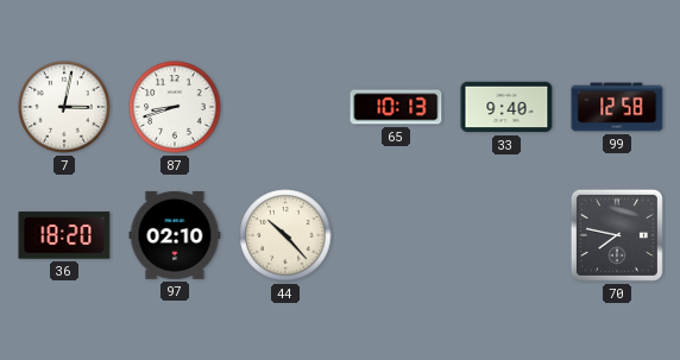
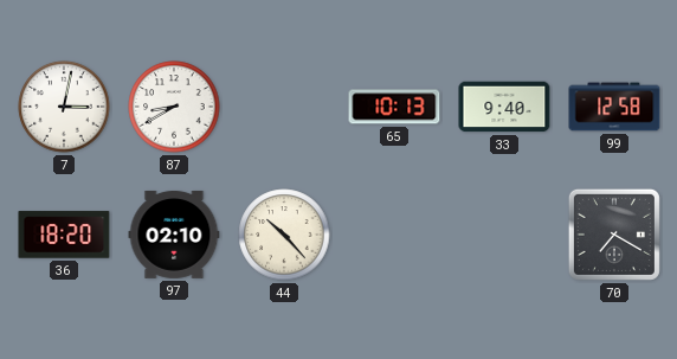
87: 8:42 -> 8:40
70: 7:47 -> 7:20
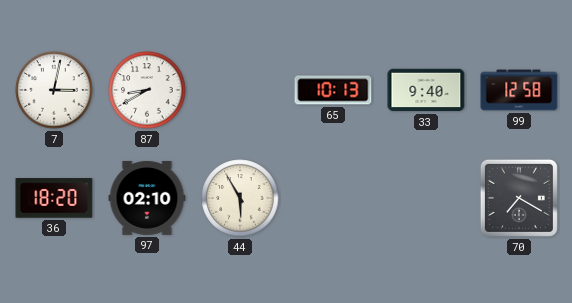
44: 10:23 -> 5:55
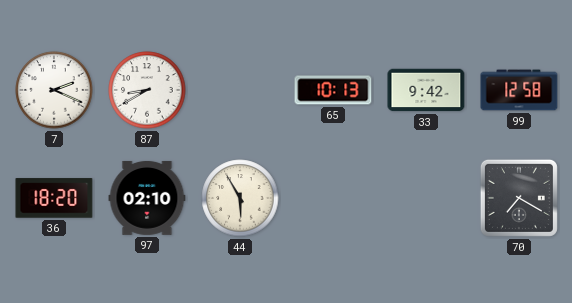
7: 3:02 -> 2:19
33: 9:40 -> 9:42
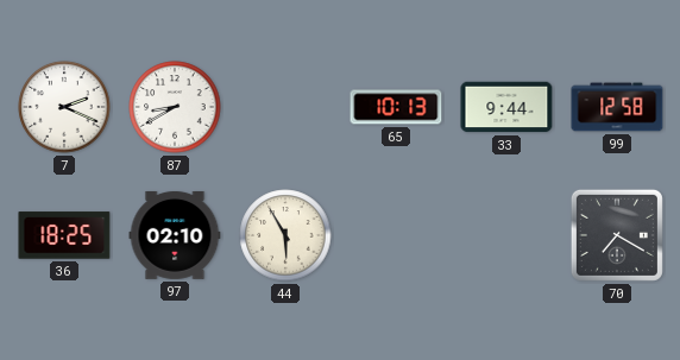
33: 9:42 -> 9:44
36: 18:20 -> 18:25
